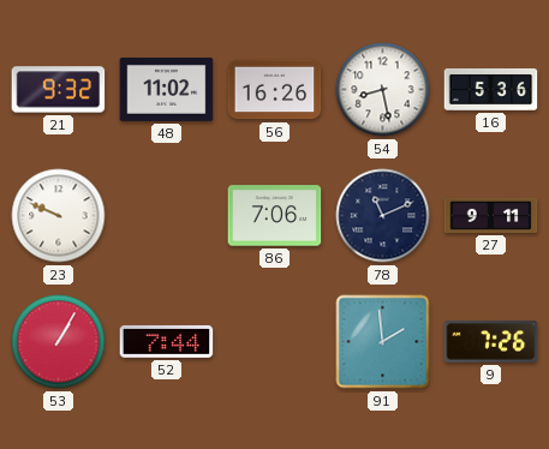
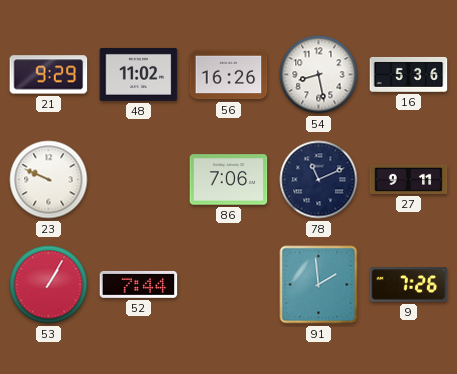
21: 9:32 -> 9:29
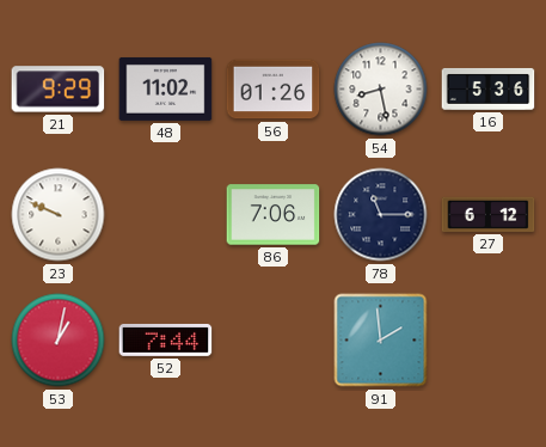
56: 16:26 -> 01:26
78: 11:11 -> 11:15
27: 9:11 -> 6:12
53: 1:05 -> 1:02
9: 7:26 -> none
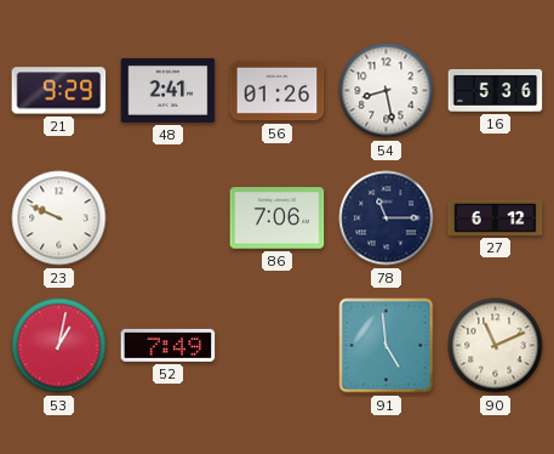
48: 11:02 -> 2:41
52: 7:44 -> 7:49
91: 1:59 -> 4:59
90: none -> 11:11
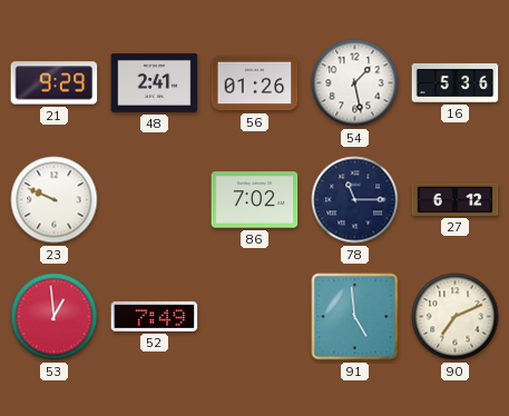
54: 8:28 -> 1:28
86: 7:06 -> 7:02
53: 1:02 -> 12:59
90: 11:11 -> 7:11
